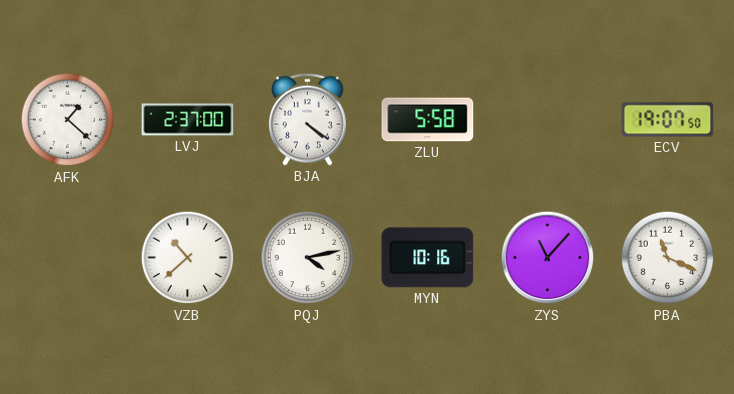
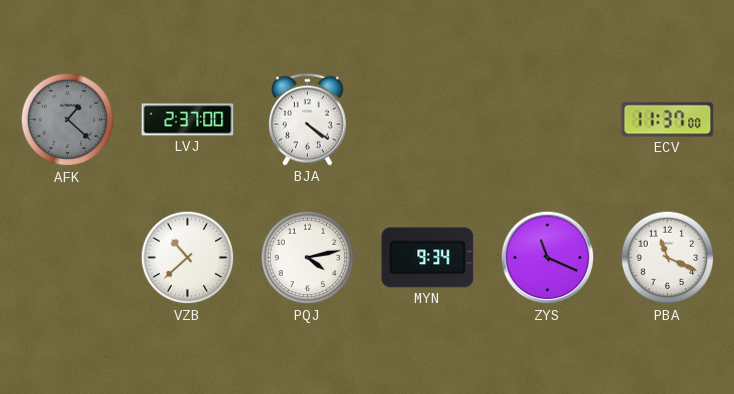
AFK dial: white -> grey
ZLU: 5:58 -> none
ECV: 19:07 -> 11:37
MYN: 10:16 -> 9:34
ZYS: 11:07 -> 11:19
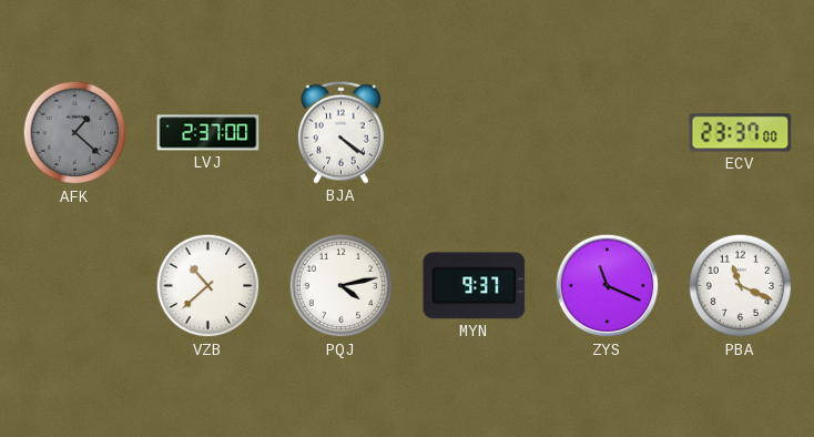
ECV: 11:37 -> 23:37
MYN: 9:34 -> 9:37
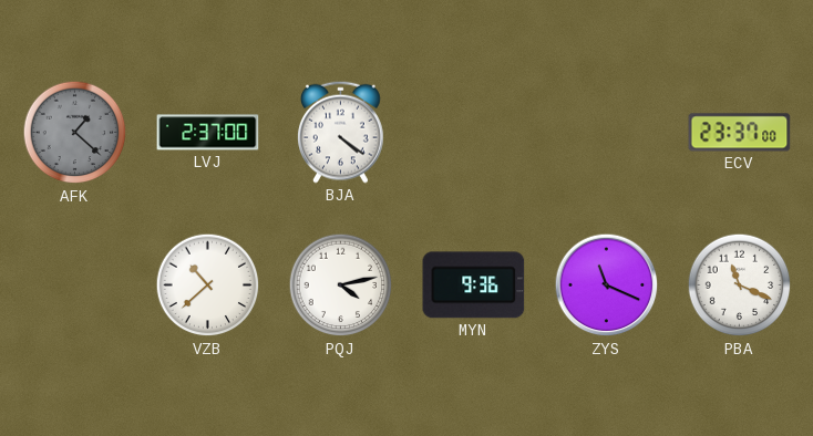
MYN: 9:37 -> 9:36
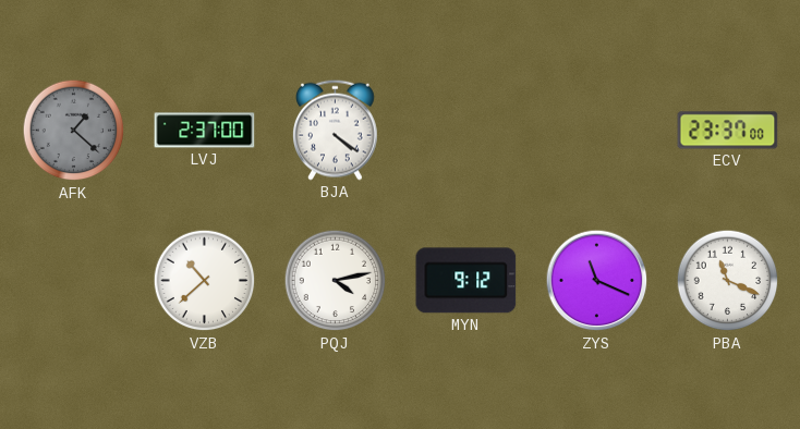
MYN: 9:36 -> 9:12
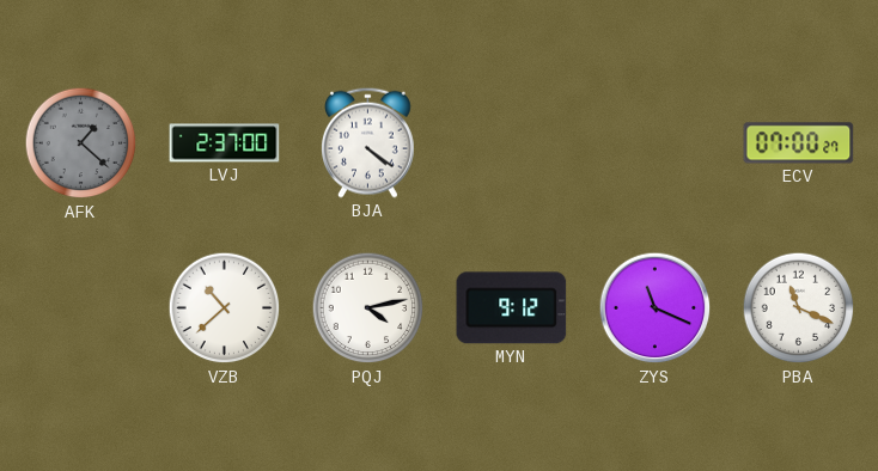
ECV: 23:37 -> 07:00
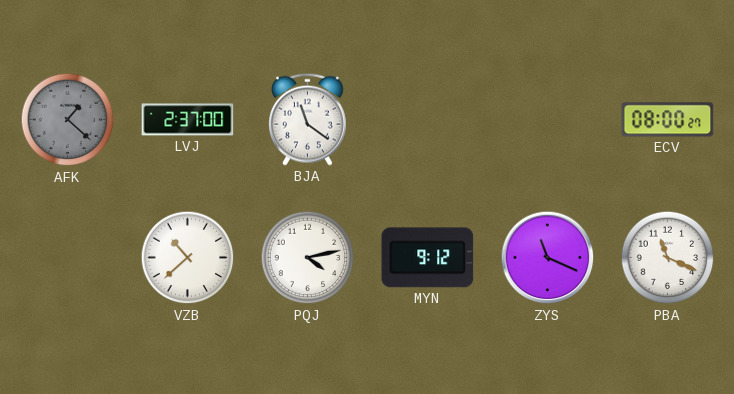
BJA: 4:21 -> 11:21
ECV: 07:00 -> 08:00
